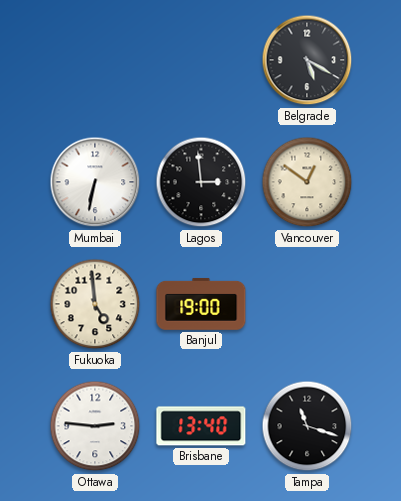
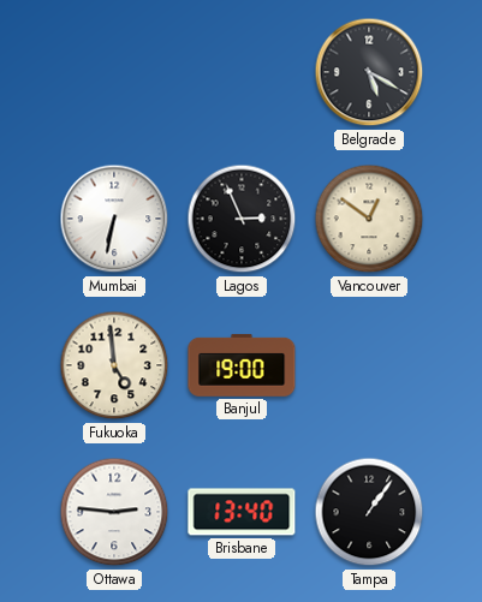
Lagos: 2:59 -> 2:56
Tampa: 11:18 -> 1:06
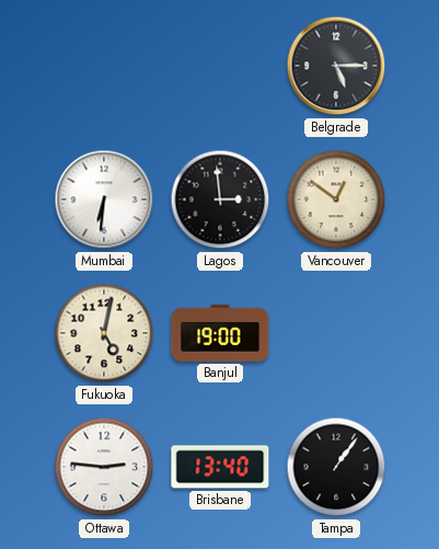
Belgrade: 5:20 -> 5:15
Mumbai: 6:32 -> 6:31
Lagos: 2:56 -> 2:59
Fukuoka: 4:59 -> 5:02
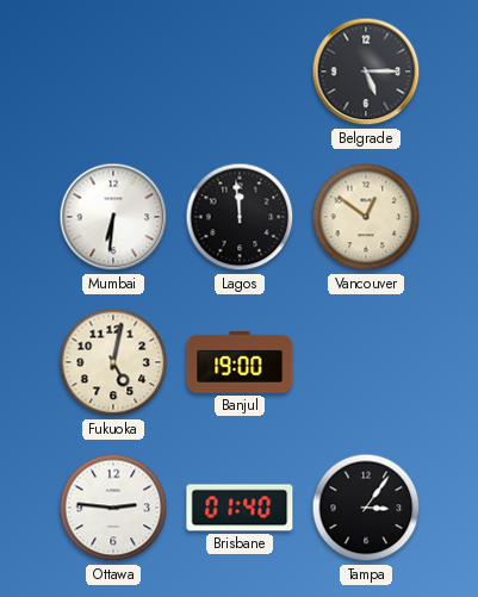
Lagos: 2:59 -> 11:59
Brisbane: 13:40 -> 01:40
Tampa: 1:06 -> 3:06
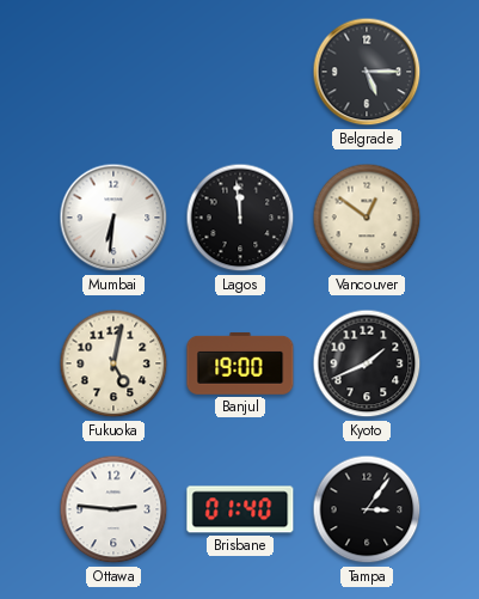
Kyoto: none -> 1:41
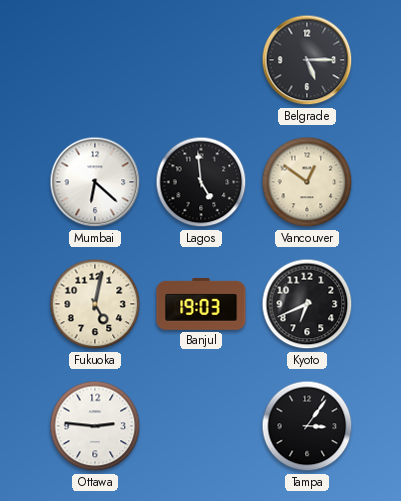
Mumbai: 6:31 -> 6:22
Lagos: 11:59 -> 4:59
Banjul: 19:00 -> 19:03
Kyoto: 1:41 -> 6:41
Brisbane: 01:40 -> none
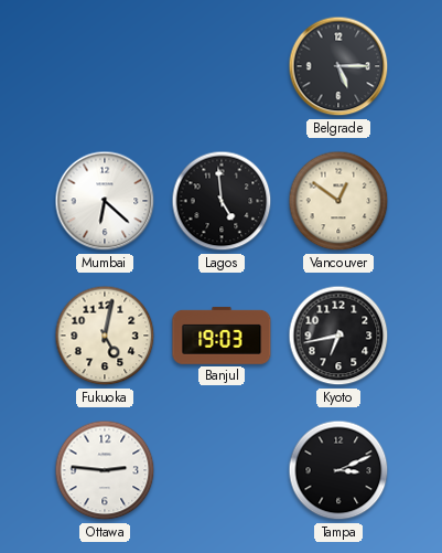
Kyoto: 6:41 -> 6:43
Tampa: 3:06 -> 3:11
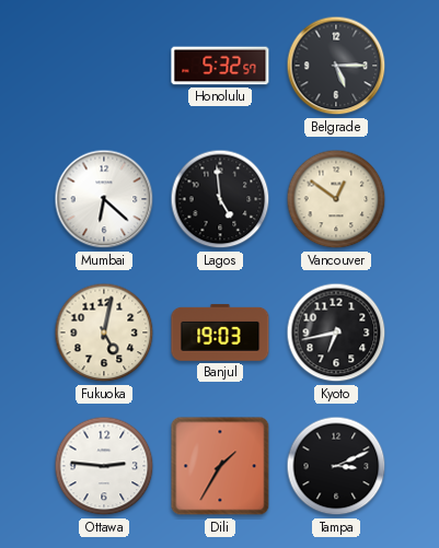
Honolulu: none -> 5:32
Dili: none -> 1:35
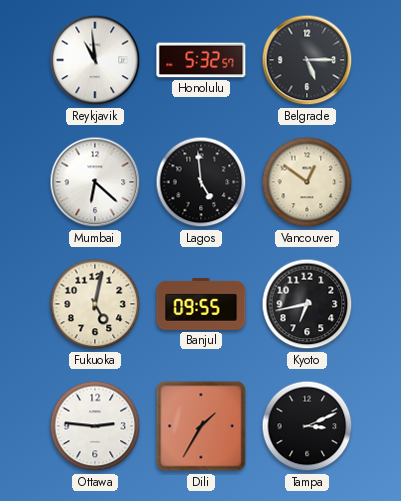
Reykjavik: none -> 10:59
Banjul: 19:03 -> 09:55
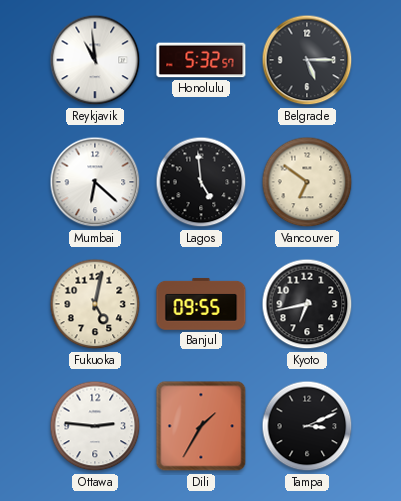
Vancouver: 12:51 -> 6:51
